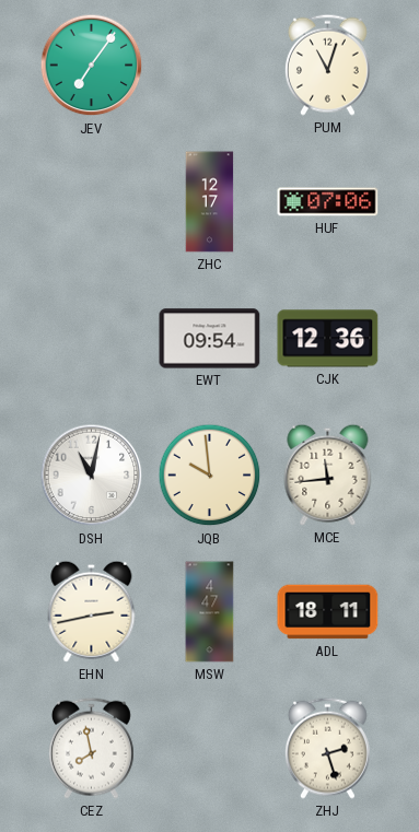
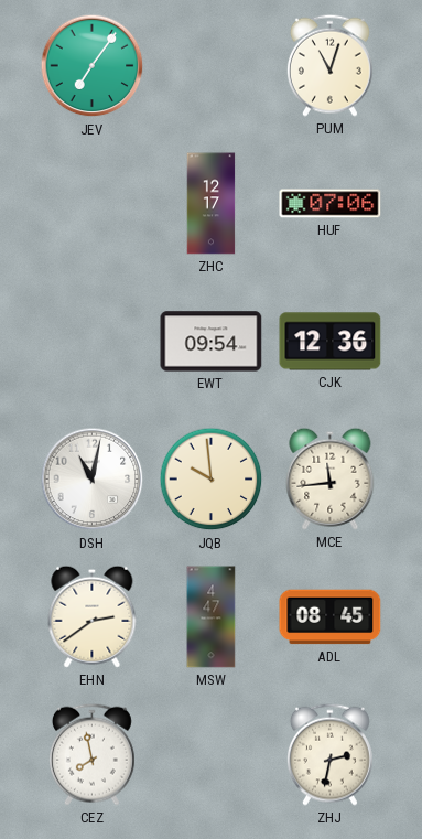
EHN: 2:43 -> 2:39
ADL: 18:11 -> 08:45
ZHJ: 2:27 -> 2:32
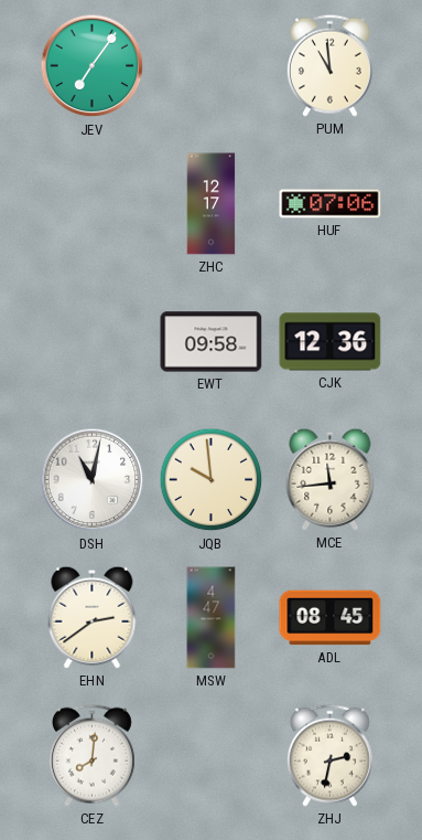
PUM: 11:03 -> 10:59
EWT: 09:54 -> 09:58
CEZ: 7:58 -> 8:01
